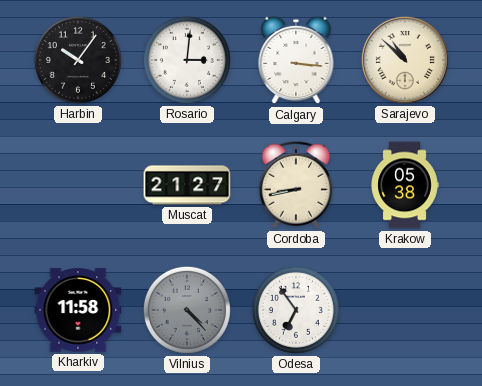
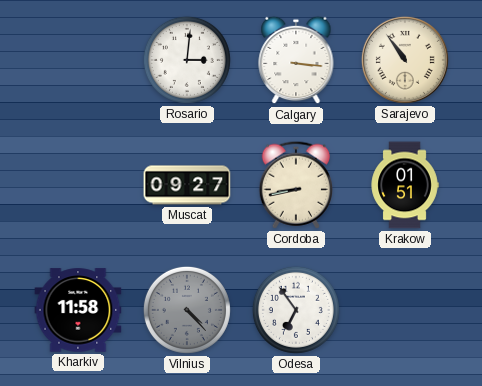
Harbin: 10:06 -> none
Sarajevo: 10:52 -> 10:54
Muscat: 21:27 -> 09:27
Krakow: 05:38 -> 01:51
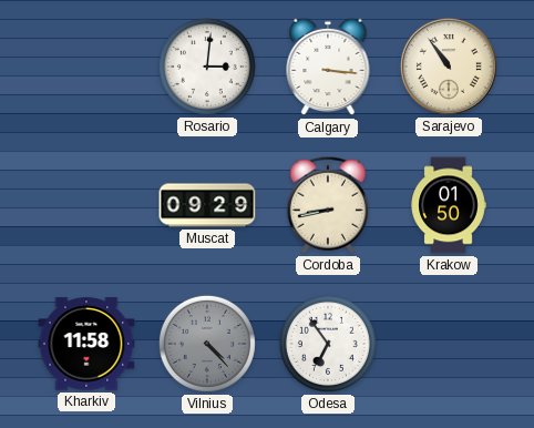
Muscat: 09:27 -> 09:29
Krakow: 01:51 -> 01:50
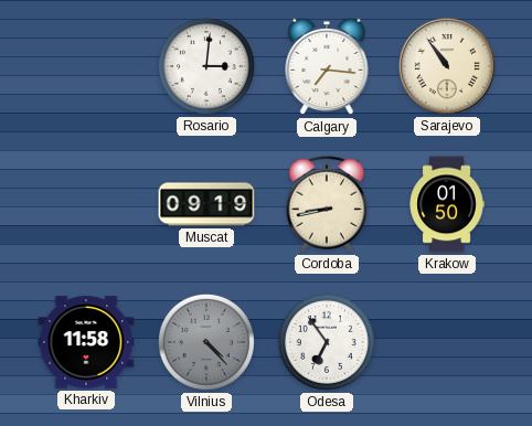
Calgary: 3:16 -> 7:16
Muscat: 09:29 -> 09:19
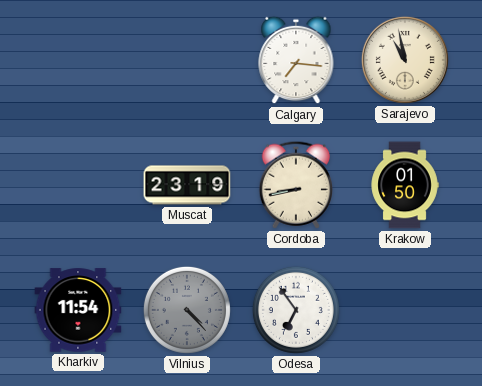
Rosario: 3:01 -> none
Sarajevo: 10:54 -> 10:58
Muscat: 09:19 -> 23:19
Kharkiv: 11:58 -> 11:54
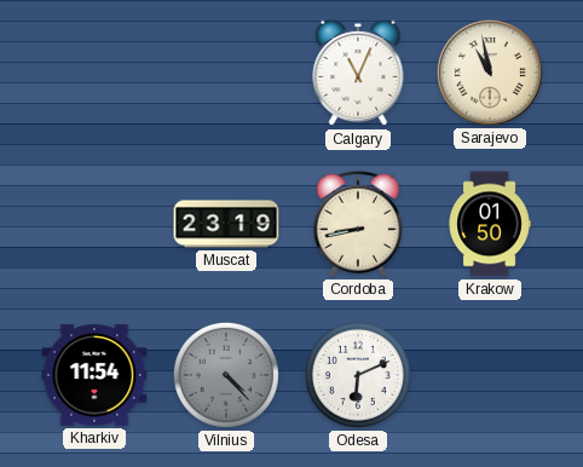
Calgary: 7:16 -> 11:04
Odesa: 6:54 -> 6:11
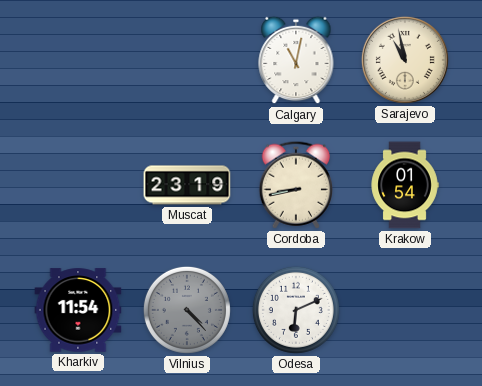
Calgary: 11:04 -> 11:02
Krakow: 01:50 -> 01:54
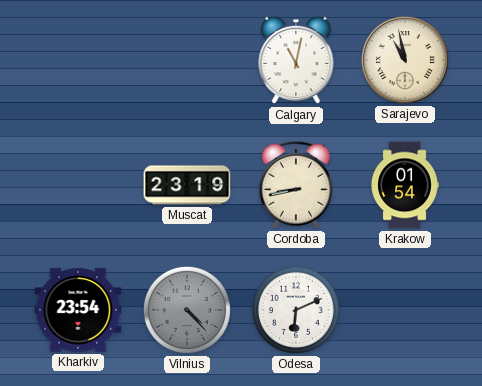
Kharkiv: 11:54 -> 23:54
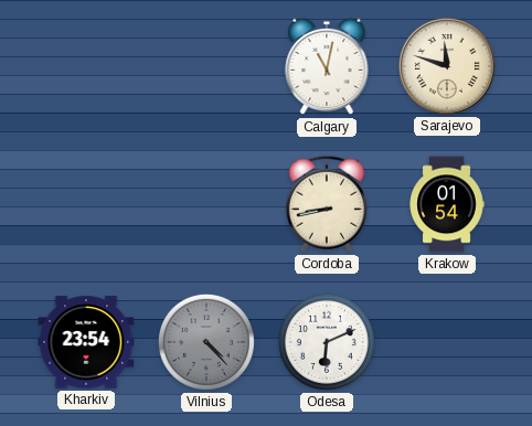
Sarajevo: 10:58 -> 11:48
Muscat: 23:19 -> none
